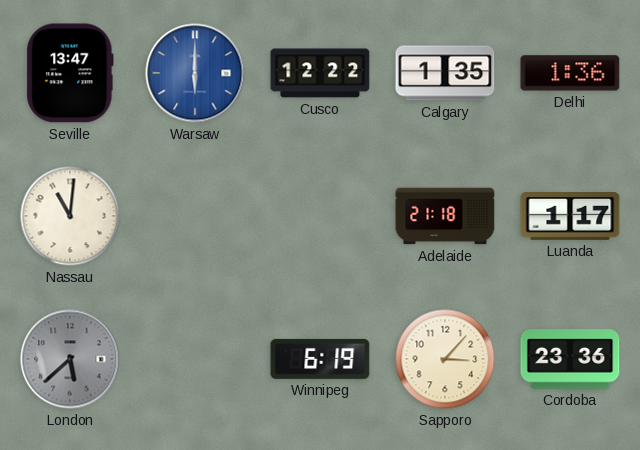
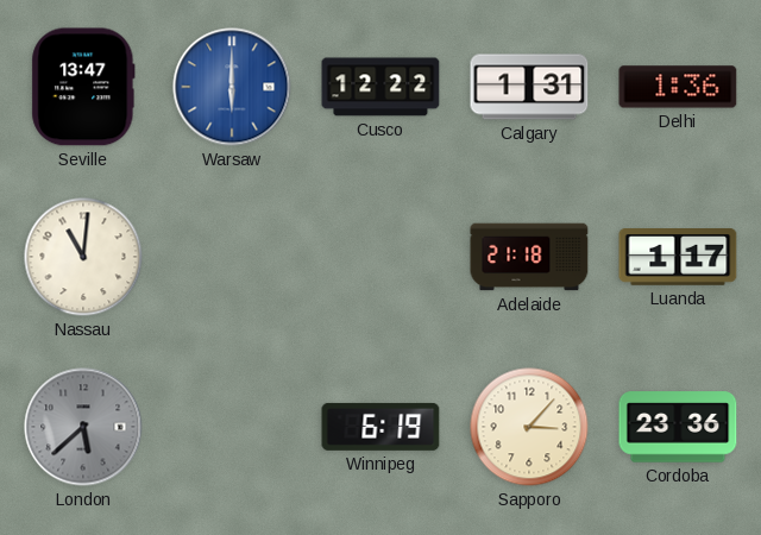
Calgary: 1:35 -> 1:31
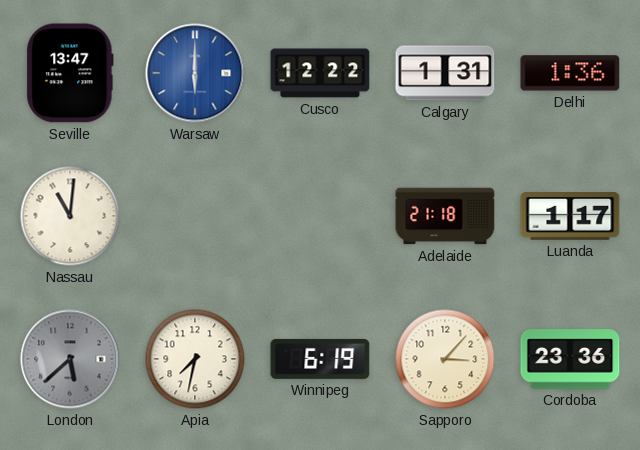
Apia: none -> 7:32
